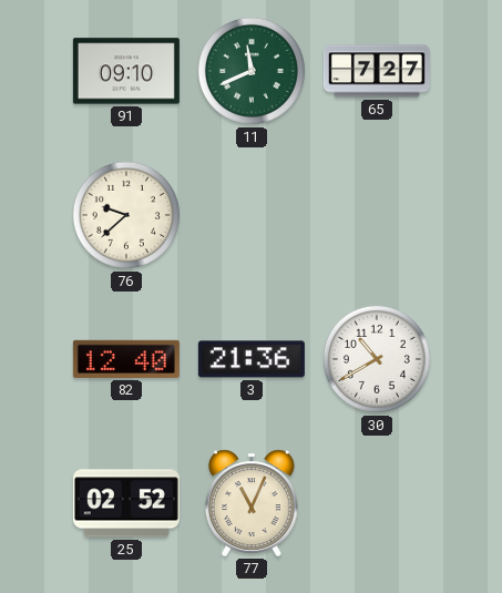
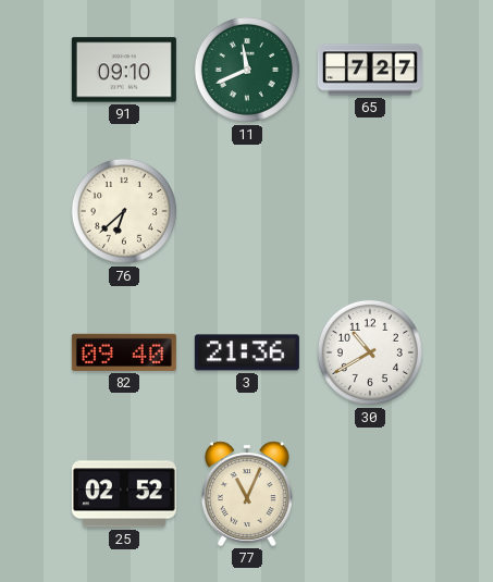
76: 9:38 -> 6:38
82: 12:40 -> 09:40
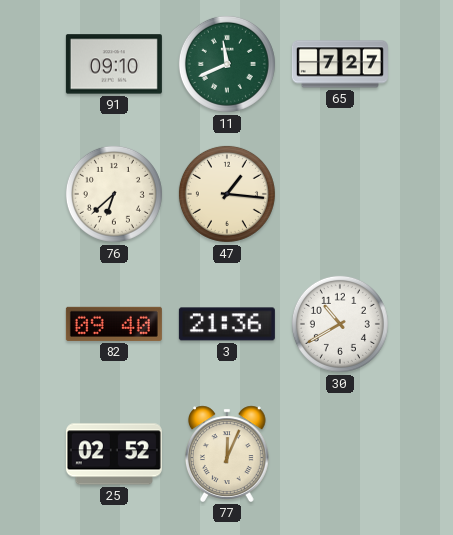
47: none -> 1:16
77: 11:04 -> 12:04
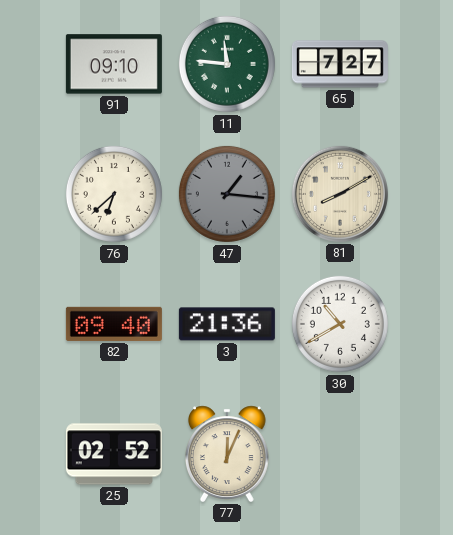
11: 11:41 -> 11:46
47 dial: cream -> grey
81: none -> 8:10
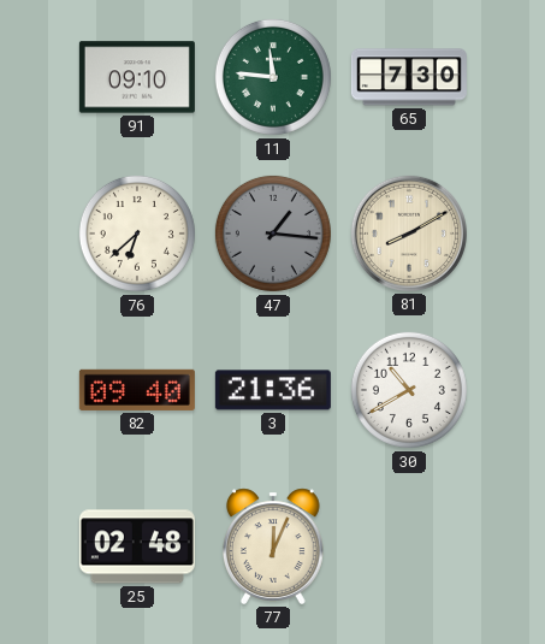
65: 7:27 -> 7:30
25: 02:52 -> 02:48
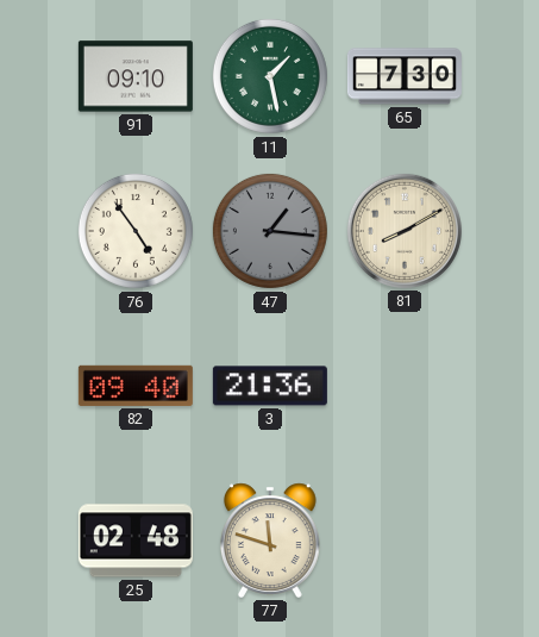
11: 11:46 -> 1:28
76: 6:38 -> 4:54
30: 10:40 -> none
77: 12:04 -> 11:48
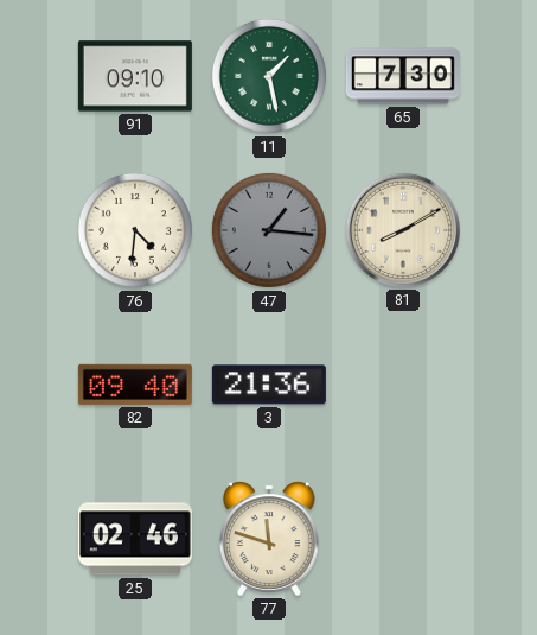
76: 4:54 -> 4:31
25: 02:48 -> 02:46
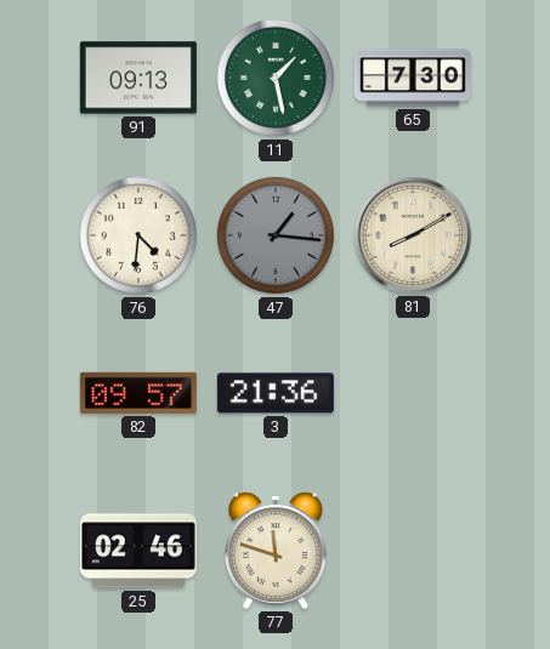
91: 09:10 -> 09:13
82: 09:40 -> 09:57
